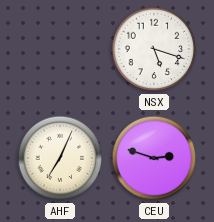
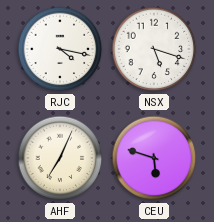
RJC: none -> 4:17
CEU: 2:48 -> 5:48
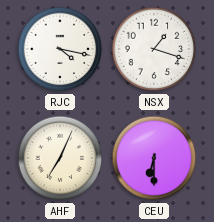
NSX: 5:18 -> 1:18
CEU: 5:48 -> 6:30
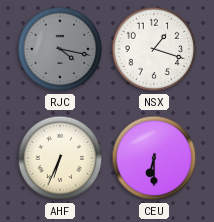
RJC dial: white -> grey
AHF: 7:04 -> 6:34
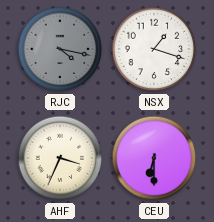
AHF: 6:34 -> 3:34
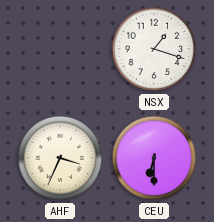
RJC: 4:17 -> none
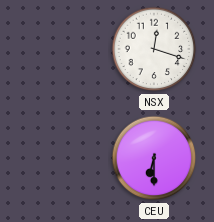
NSX: 1:18 -> 12:18
AHF: 3:34 -> none
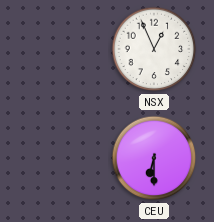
NSX: 12:18 -> 12:56
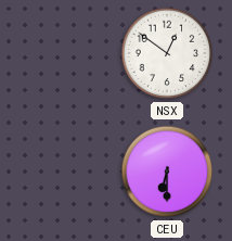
NSX: 12:56 -> 12:51
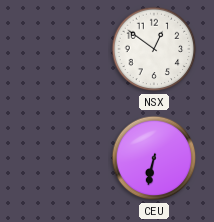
CEU: 6:30 -> 6:32
